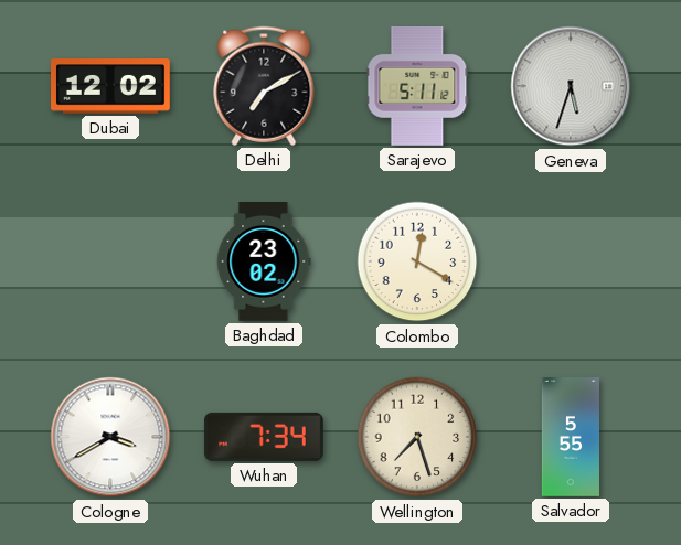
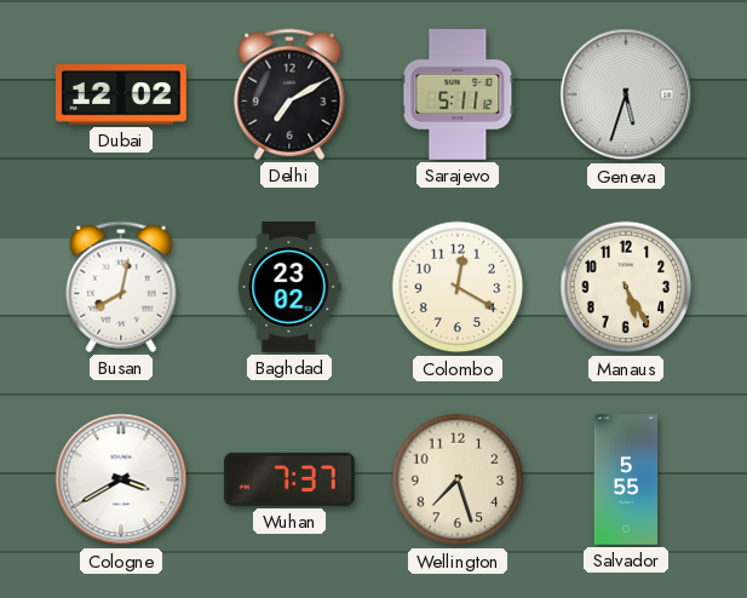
Busan: none -> 8:02
Manaus: none -> 5:25
Wuhan: 7:34 -> 7:37
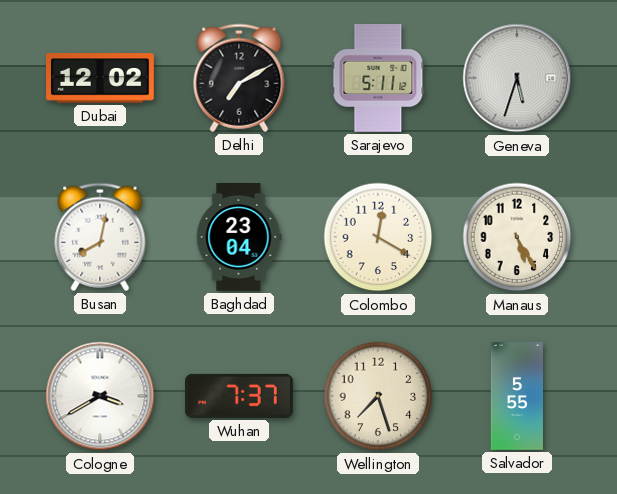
Baghdad: 23:02 -> 23:04
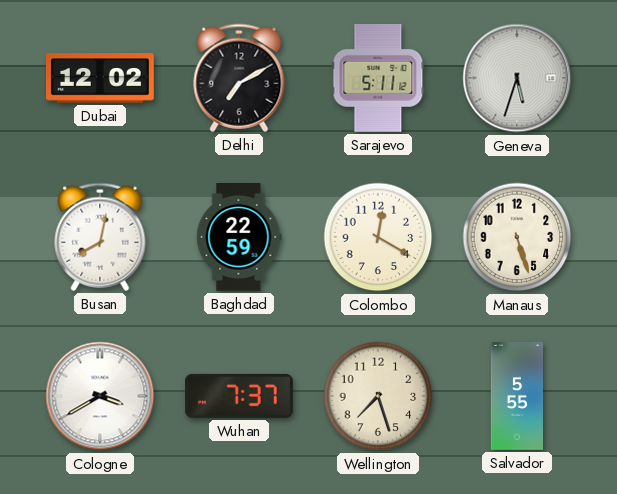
Baghdad: 23:04 -> 22:59
Manaus: 5:25 -> 5:27
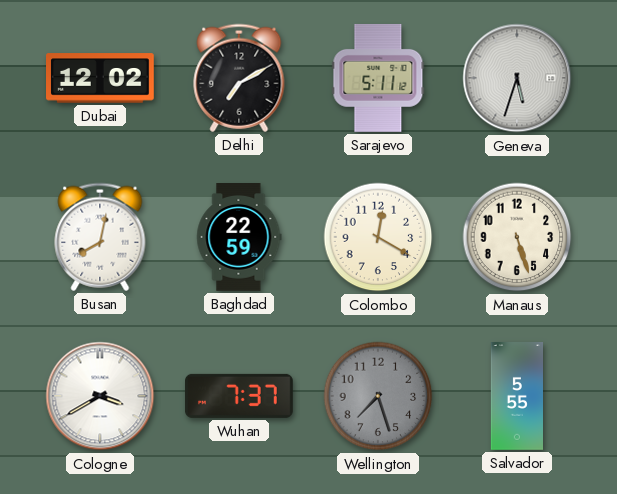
Wellington dial: cream -> grey
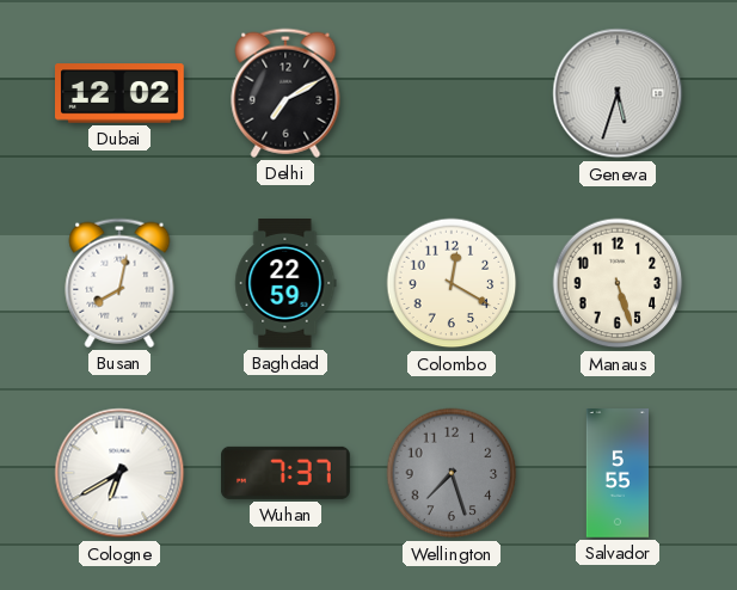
Sarajevo: 5:11 -> none
Cologne: 3:40 -> 6:40
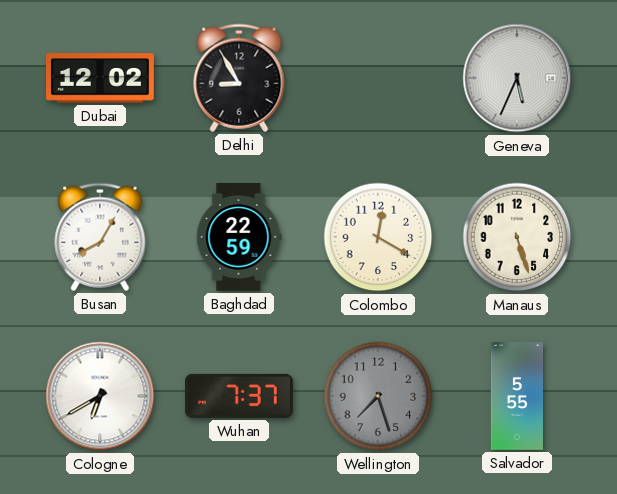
Delhi: 7:10 -> 8:55
Geneva: 5:33 -> 5:34
Busan: 8:02 -> 8:05
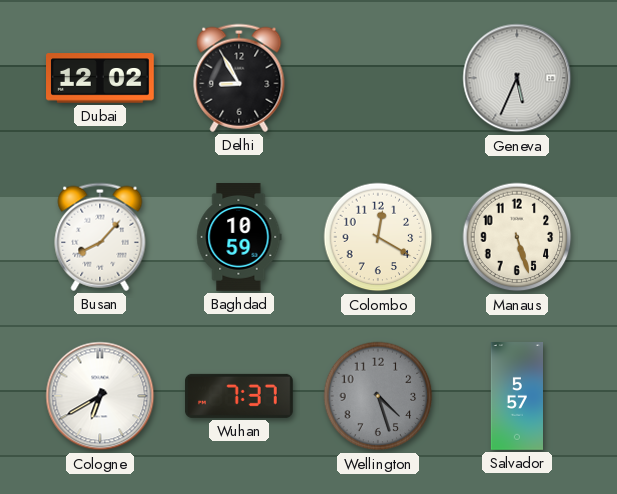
Busan: 8:05 -> 8:07
Baghdad: 22:59 -> 10:59
Wellington: 7:27 -> 4:27
Salvador: 5:55 -> 5:57
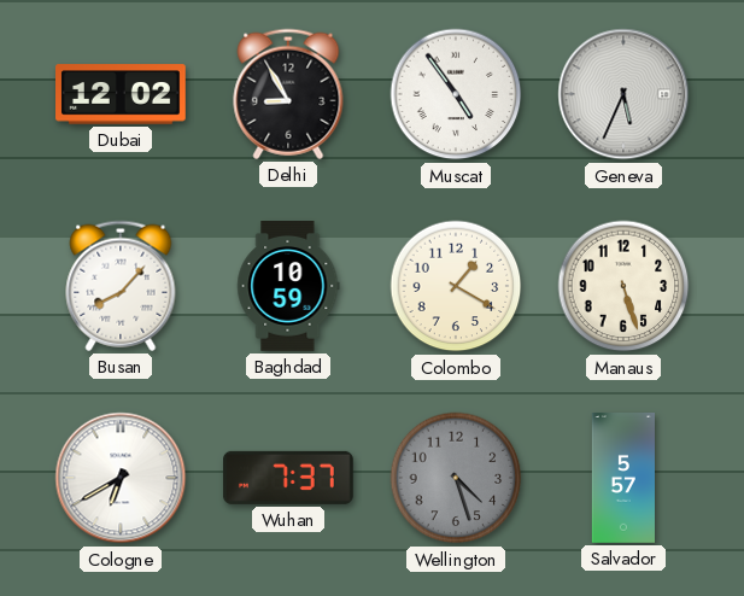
Muscat: none -> 4:54
Colombo: 12:20 -> 1:20
